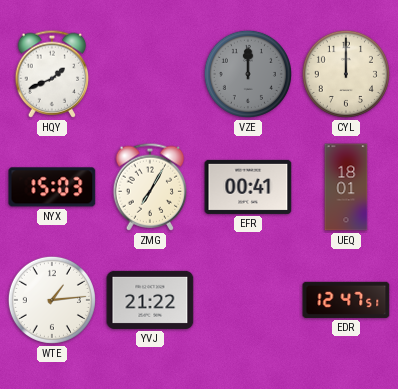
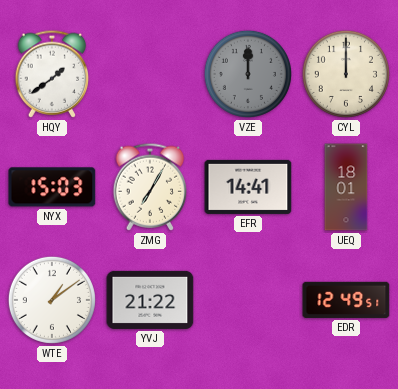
HQY: 1:41 -> 1:39
EFR: 00:41 -> 14:41
WTE: 1:14 -> 1:09
EDR: 12:47 -> 12:49
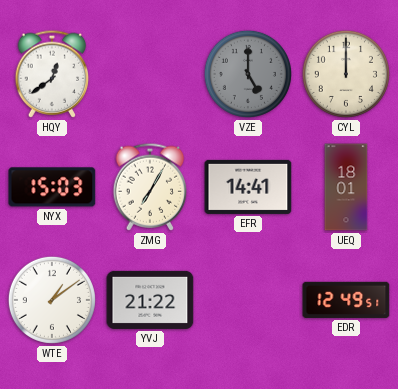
HQY: 1:39 -> 12:39
VZE: 12:00 -> 5:00
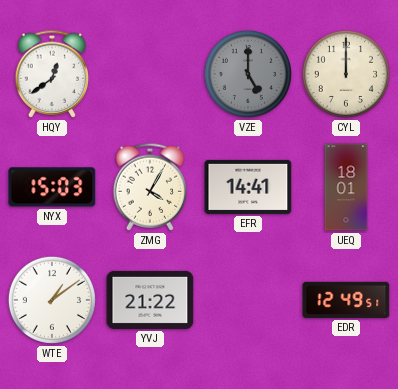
ZMG: 7:05 -> 4:05
